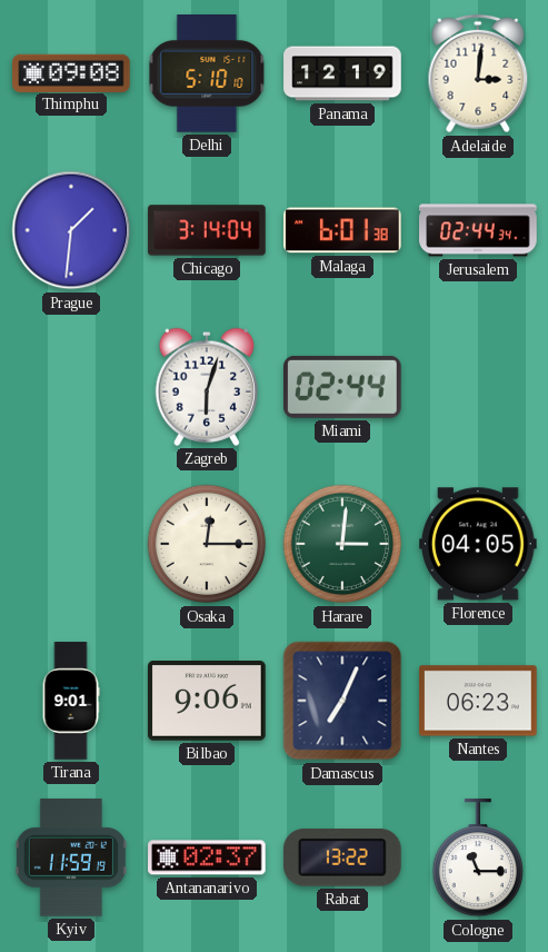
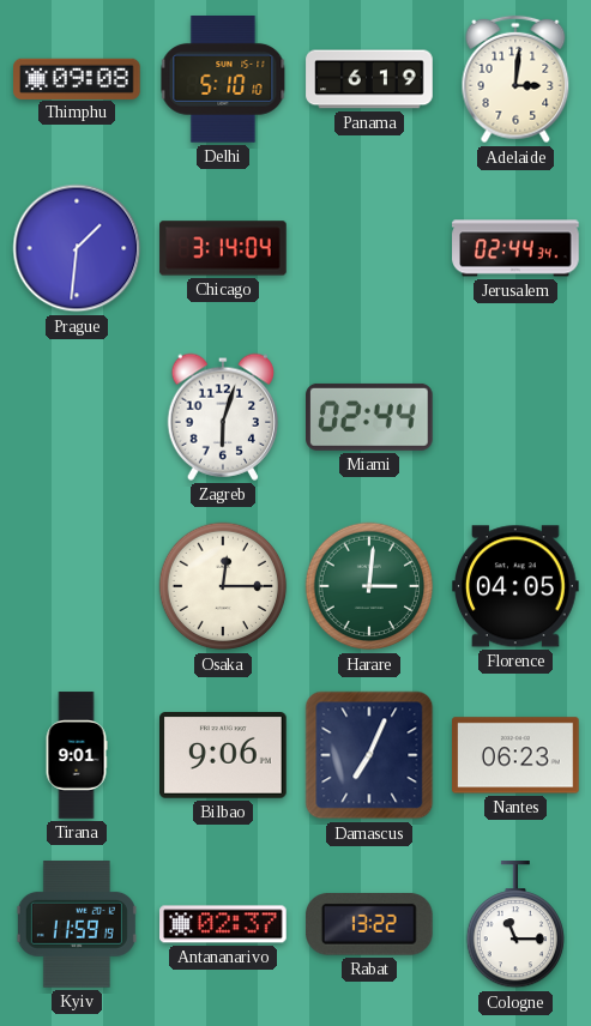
Panama: 12:19 -> 6:19
Malaga: 6:01 -> none
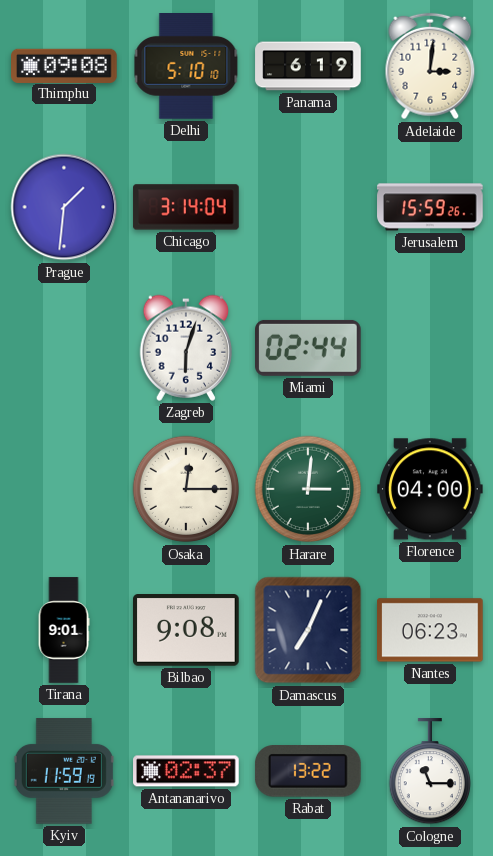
Jerusalem: 02:44 -> 15:59
Florence: 04:05 -> 04:00
Bilbao: 9:06 -> 9:08
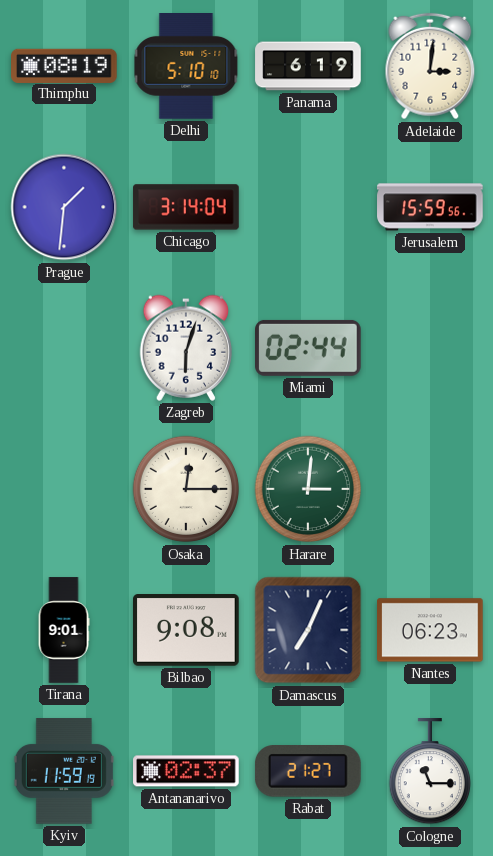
Thimphu: 09:08 -> 08:19
Jerusalem: 15:59:26 -> 15:59:56
Florence: 04:00 -> none
Rabat: 13:22 -> 21:27
